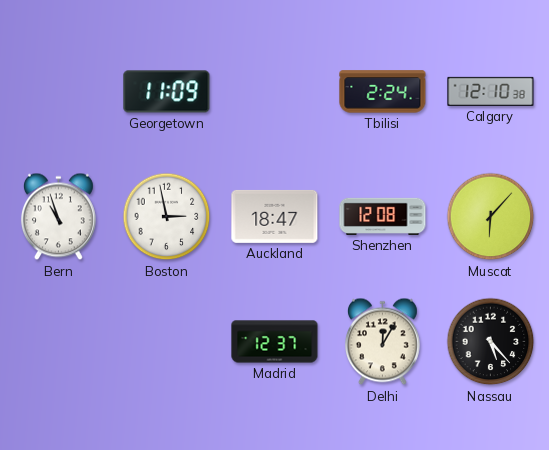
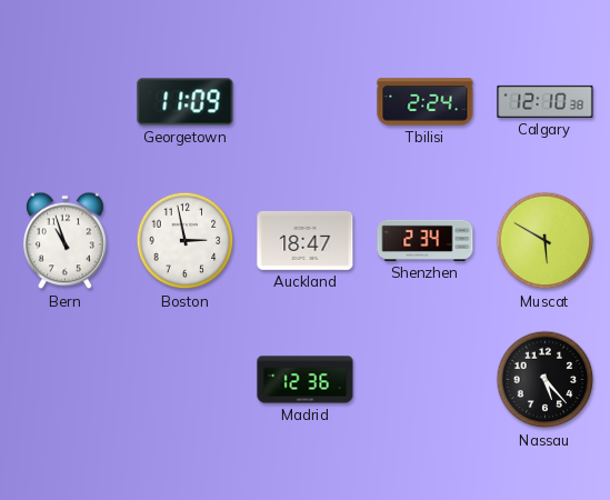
Shenzhen: 12:08 -> 2:34
Muscat: 6:07 -> 5:50
Madrid: 12:37 -> 12:36
Delhi: 12:05 -> none
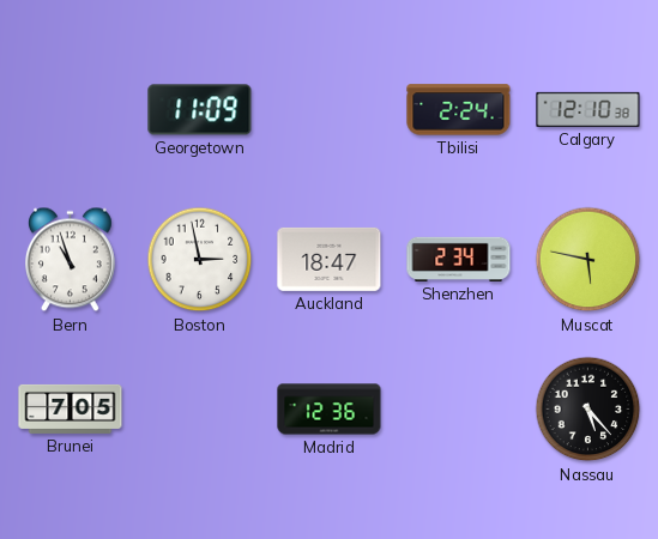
Muscat: 5:50 -> 5:47
Brunei: none -> 7:05
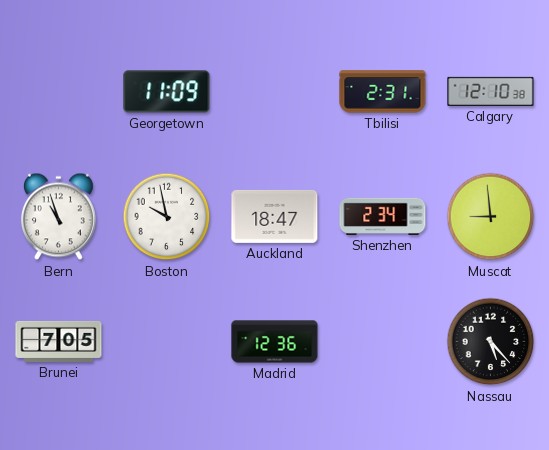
Tbilisi: 2:24 -> 2:31
Boston: 2:58 -> 9:58
Muscat: 5:47 -> 8:59
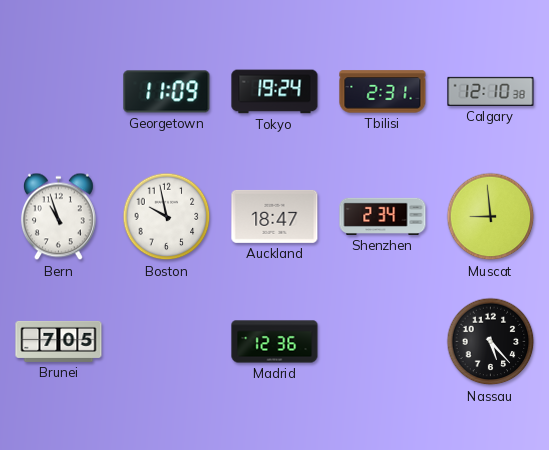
Tokyo: none -> 19:24
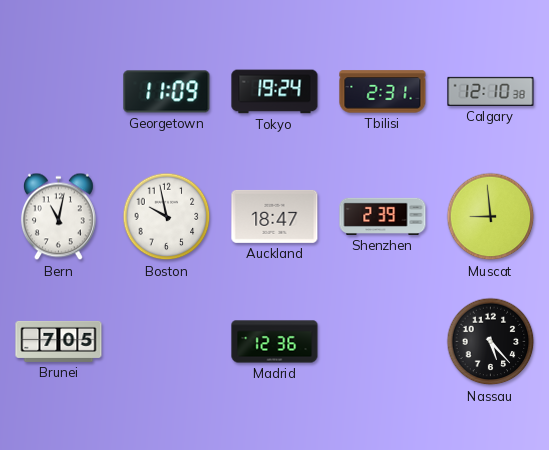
Bern: 10:57 -> 11:02
Shenzhen: 2:34 -> 2:39
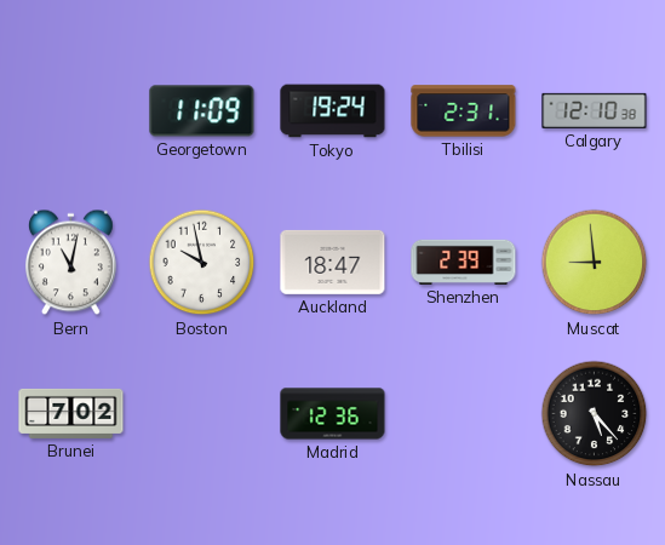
Brunei: 7:05 -> 7:02
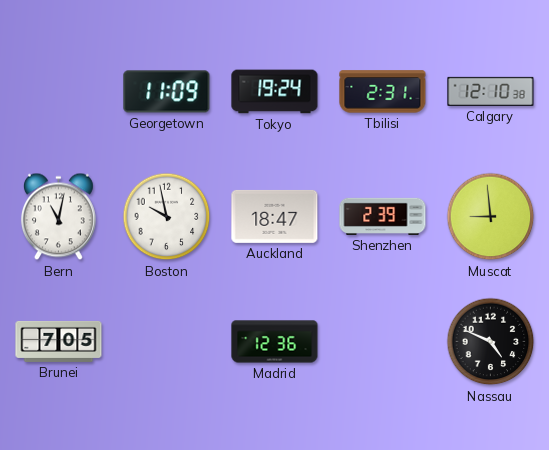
Brunei: 7:02 -> 7:05
Nassau: 5:23 -> 4:49
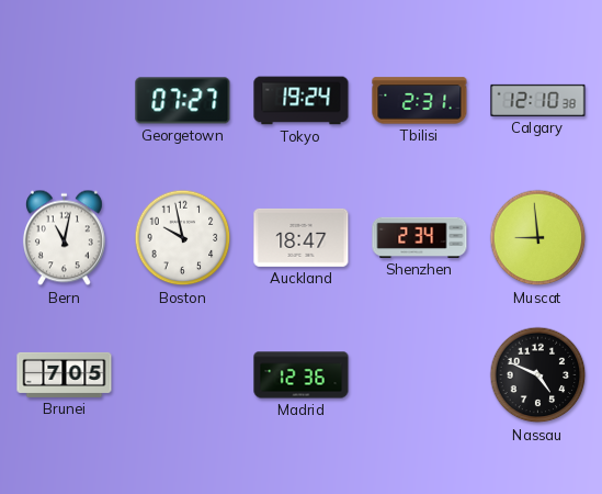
Georgetown: 11:09 -> 07:27
Shenzhen: 2:39 -> 2:34
